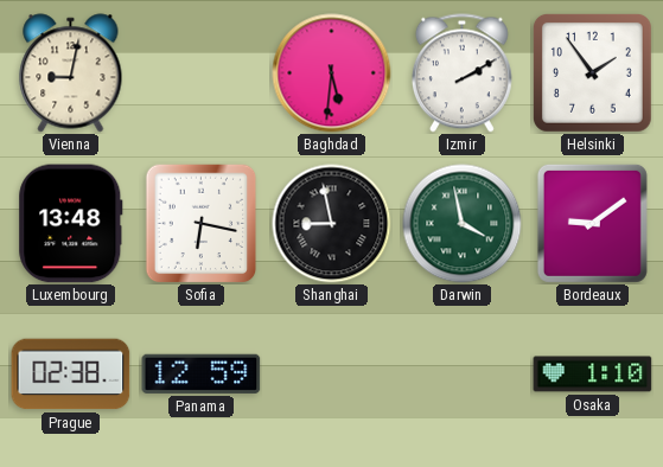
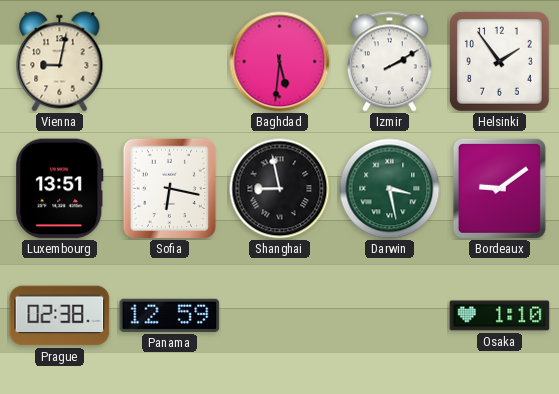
Luxembourg: 13:48 -> 13:51
Darwin: 3:58 -> 3:28
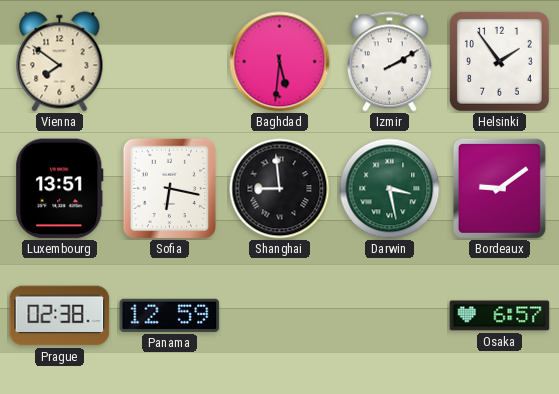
Vienna: 9:02 -> 7:51
Shanghai: 8:58 -> 8:59
Osaka: 1:10 -> 6:57
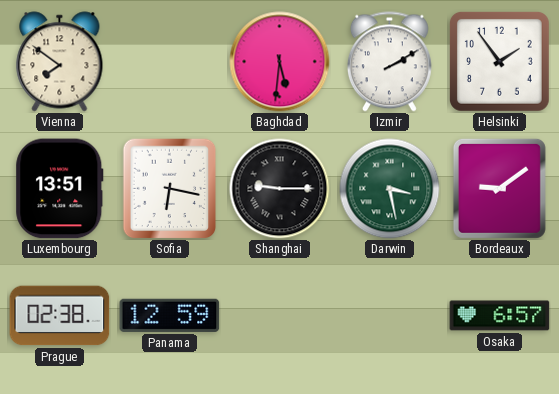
Shanghai: 8:59 -> 9:15
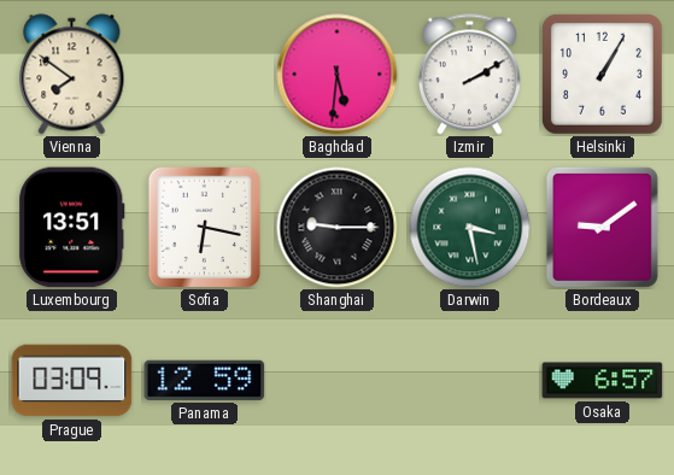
Helsinki: 1:54 -> 1:05
Prague: 02:38 -> 03:09
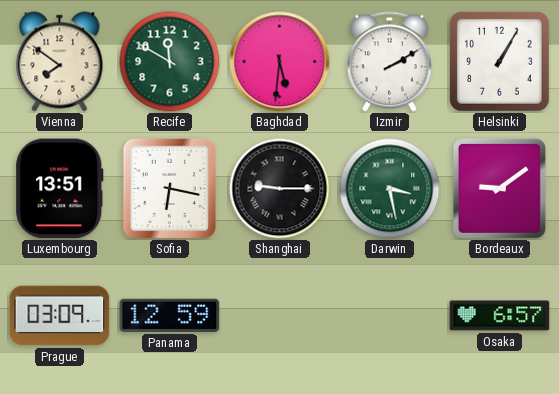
Recife: none -> 11:50
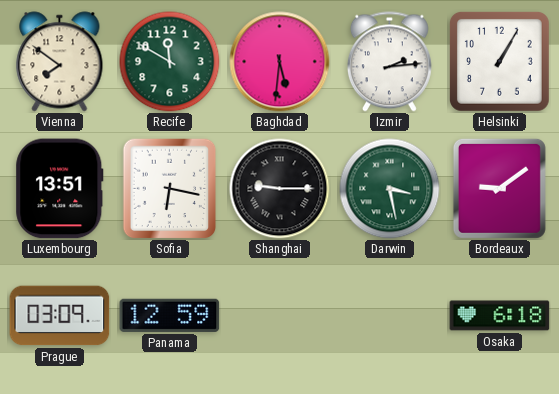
Izmir: 2:10 -> 2:14
Osaka: 6:57 -> 6:18
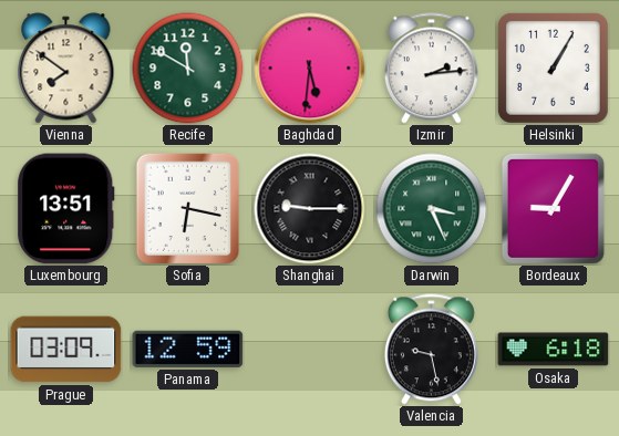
Darwin: 3:28 -> 3:26
Bordeaux: 9:09 -> 9:05
Valencia: none -> 9:28
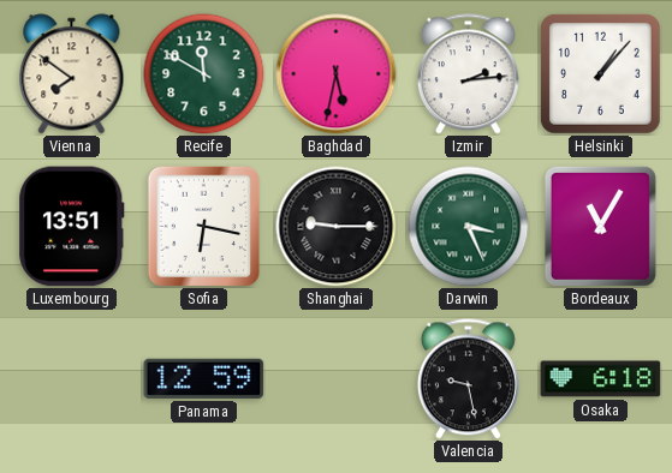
Baghdad: 5:31 -> 5:32
Helsinki: 1:05 -> 1:07
Bordeaux: 9:05 -> 11:05
Prague: 03:09 -> none
